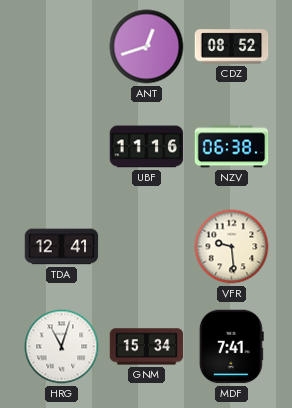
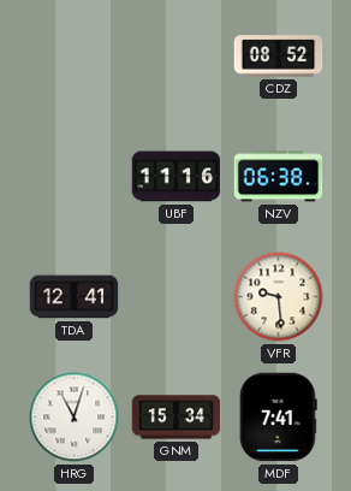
ANT: 12:42 -> none
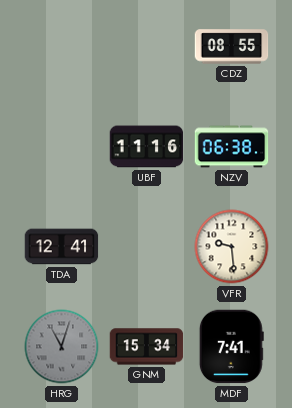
CDZ: 08:52 -> 08:55
HRG dial: white -> grey
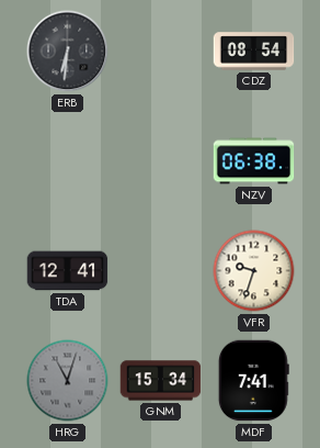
ERB: none -> 6:31
CDZ: 08:55 -> 08:54
UBF: 11:16 -> none
VFR: 9:29 -> 9:33
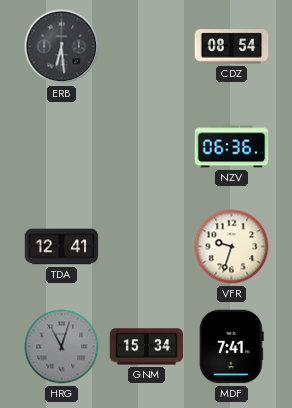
ERB: 6:31 -> 6:29
NZV: 06:38 -> 06:36
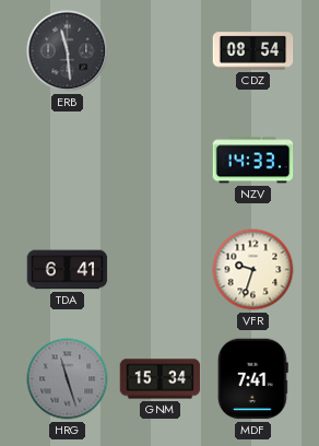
ERB: 6:29 -> 11:29
NZV: 06:36 -> 14:33
TDA: 12:41 -> 6:41
HRG: 11:03 -> 11:27
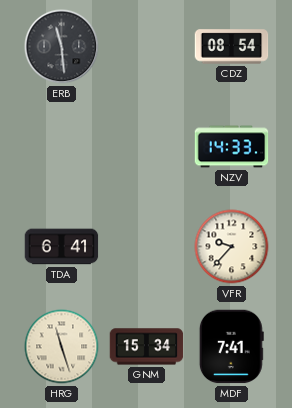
VFR: 9:33 -> 9:37
HRG dial: grey -> cream
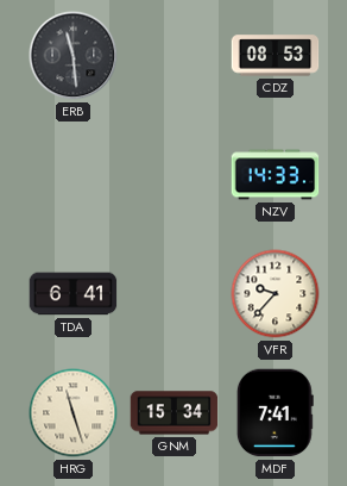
CDZ: 08:54 -> 08:53
